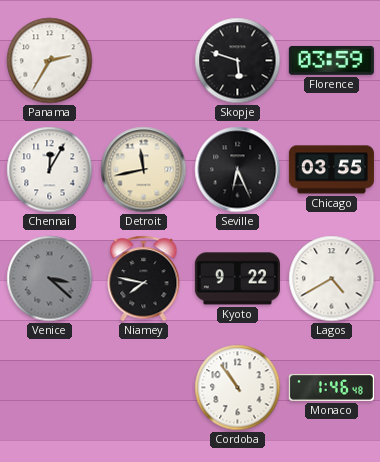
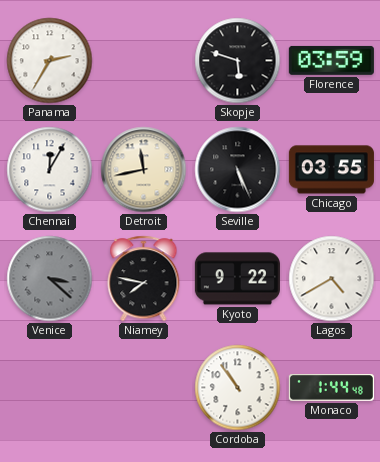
Seville: 6:26 -> 5:26
Monaco: 1:46 -> 1:44
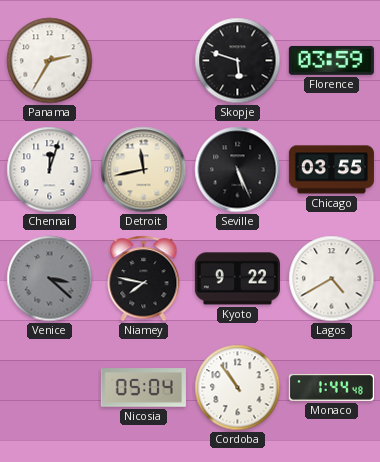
Chennai: 12:05 -> 12:03
Nicosia: none -> 05:04
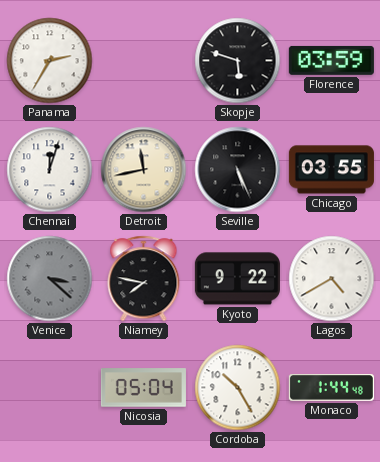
Cordoba: 10:54 -> 10:25
